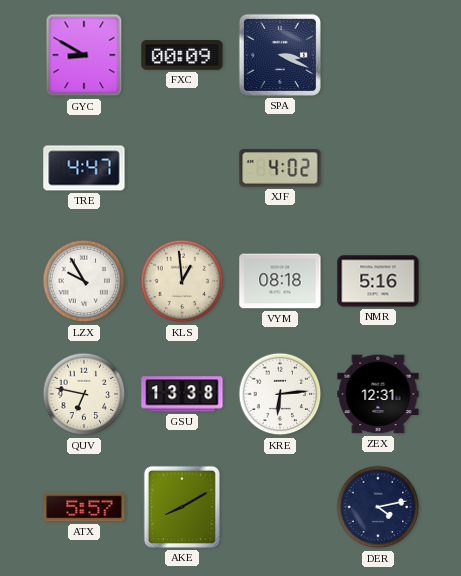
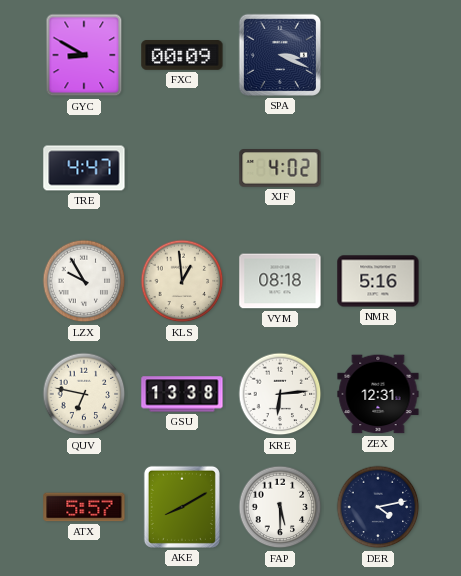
FAP: none -> 5:30
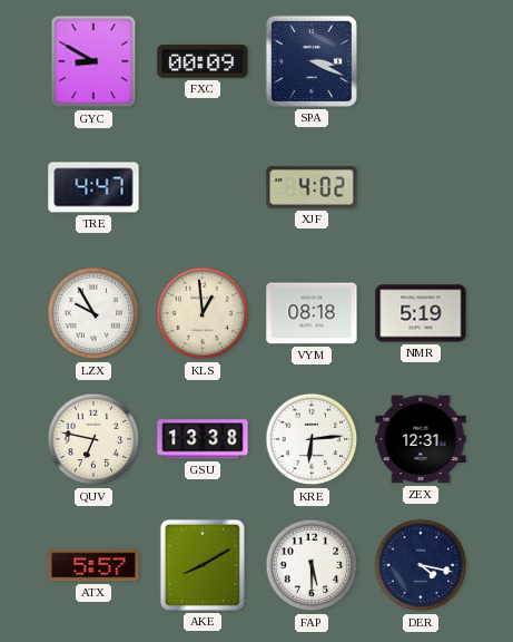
NMR: 5:16 -> 5:19
DER: 4:13 -> 4:17
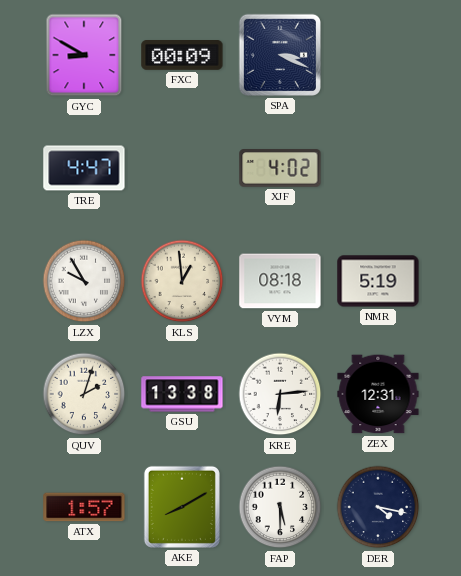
QUV: 6:47 -> 2:03
ATX: 5:57 -> 1:57
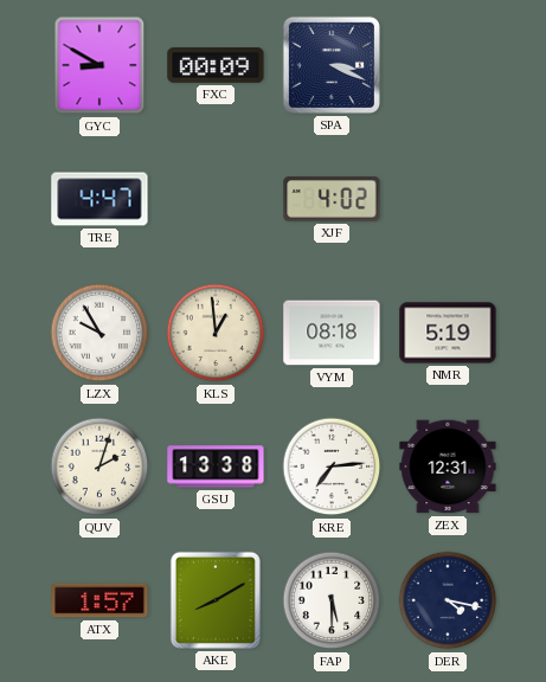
KRE: 6:14 -> 7:14
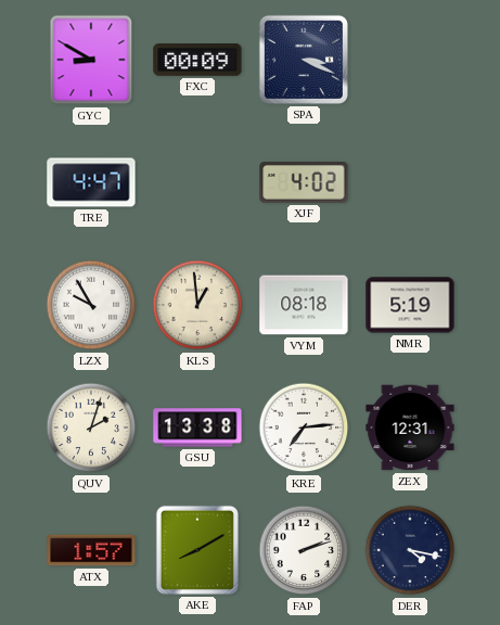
FAP: 5:30 -> 2:12
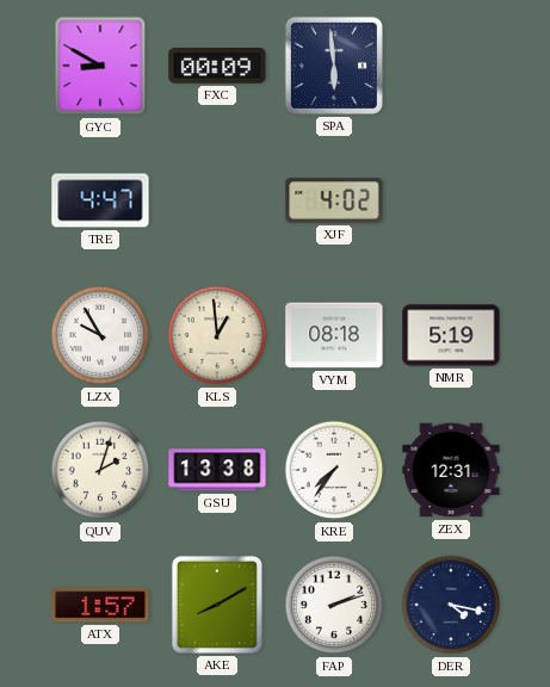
SPA: 3:19 -> 5:59
KRE: 7:14 -> 7:36
